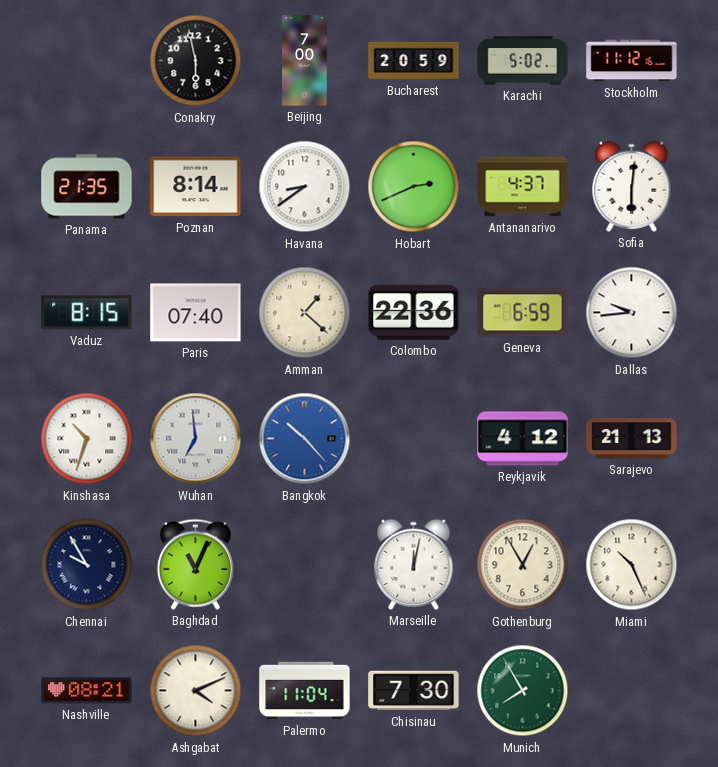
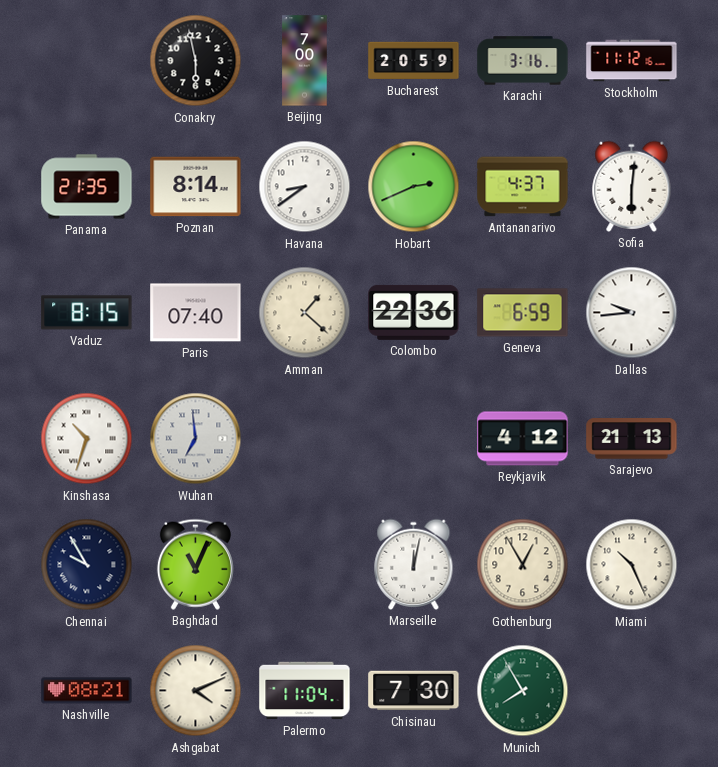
Karachi: 5:02 -> 3:16
Bangkok: 10:23 -> none
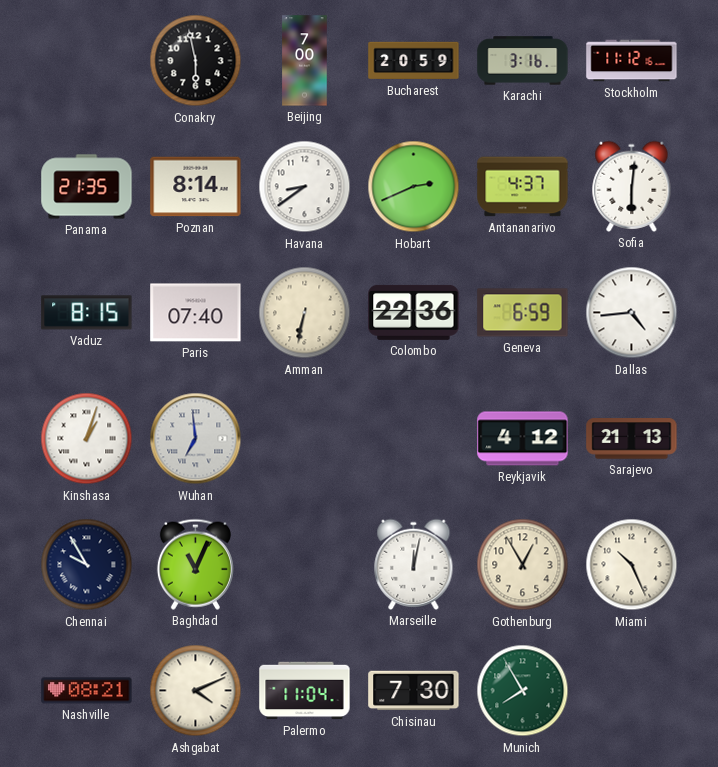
Amman: 1:22 -> 6:32
Dallas: 9:44 -> 4:44
Kinshasa: 10:33 -> 1:03
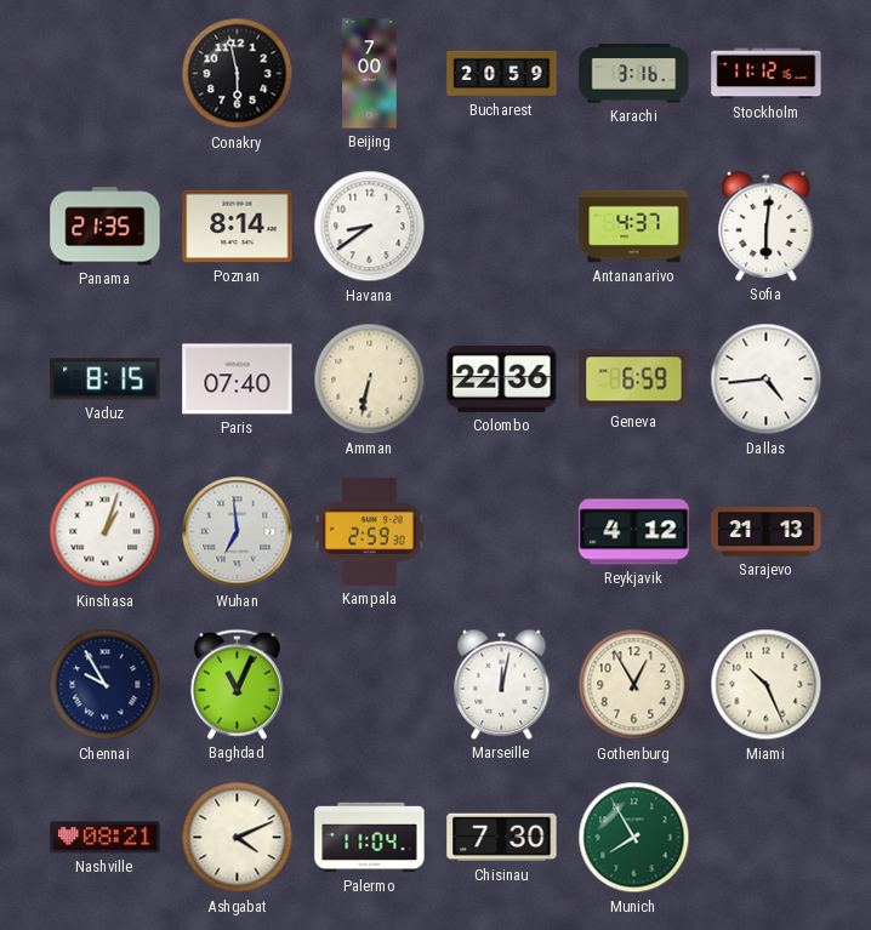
Hobart: 2:41 -> none
Kampala: none -> 2:59
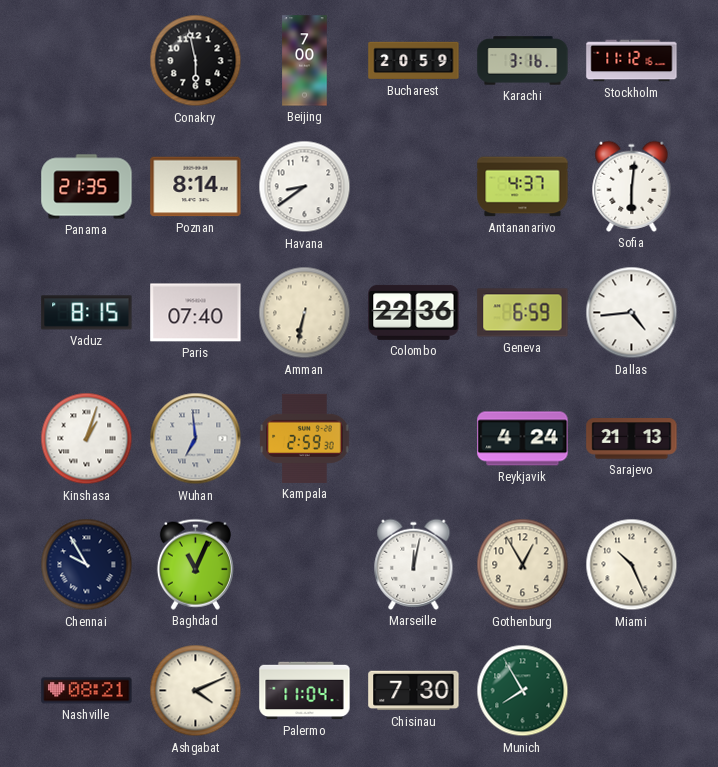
Reykjavik: 4:12 -> 4:24
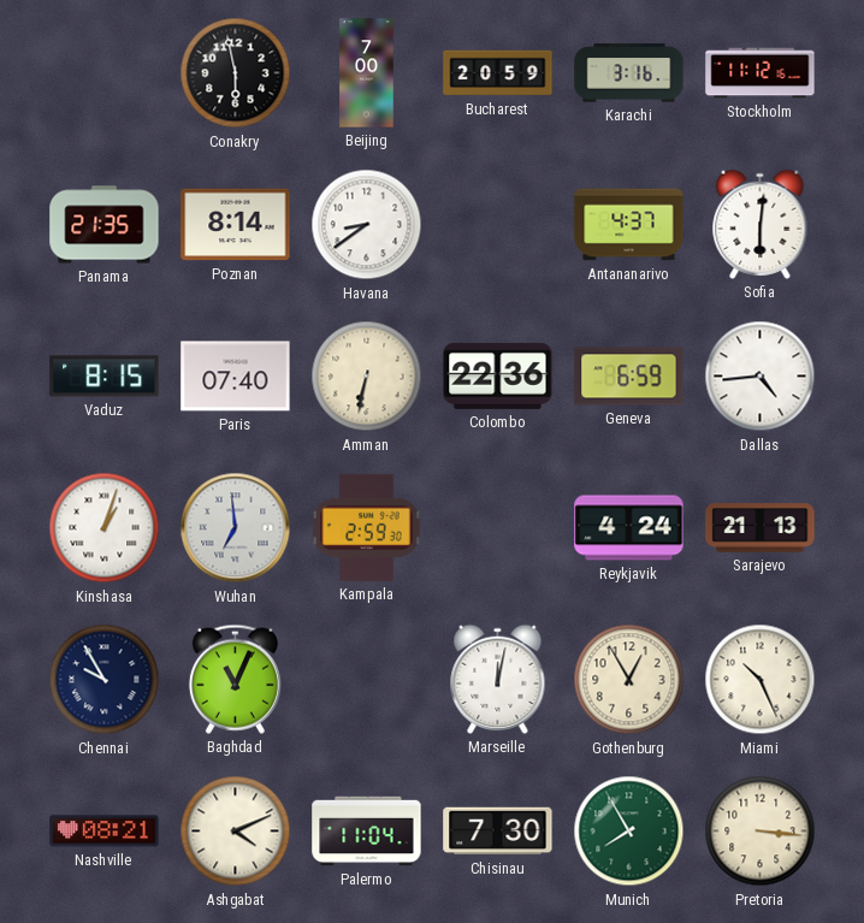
Pretoria: none -> 3:16
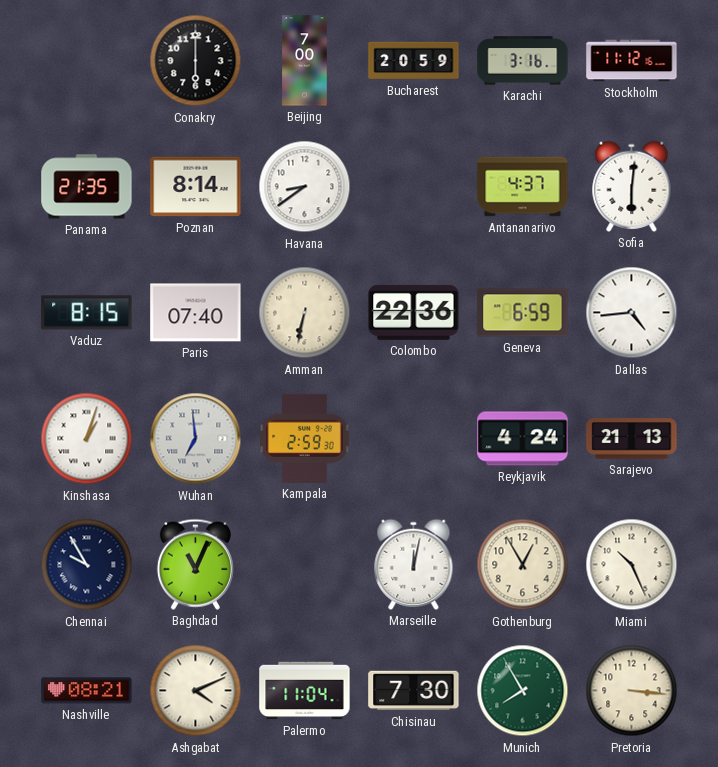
Conakry: 5:58 -> 6:00
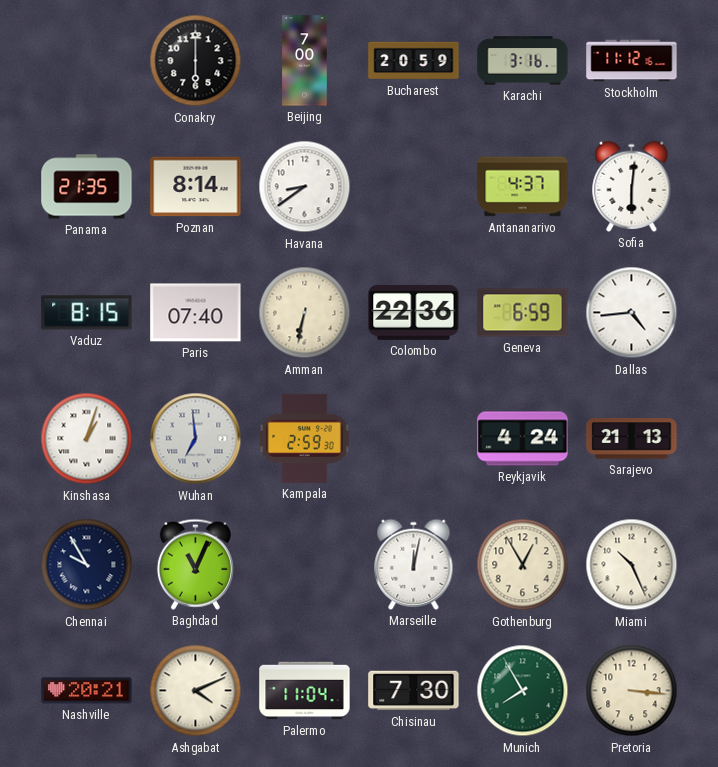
Nashville: 08:21 -> 20:21
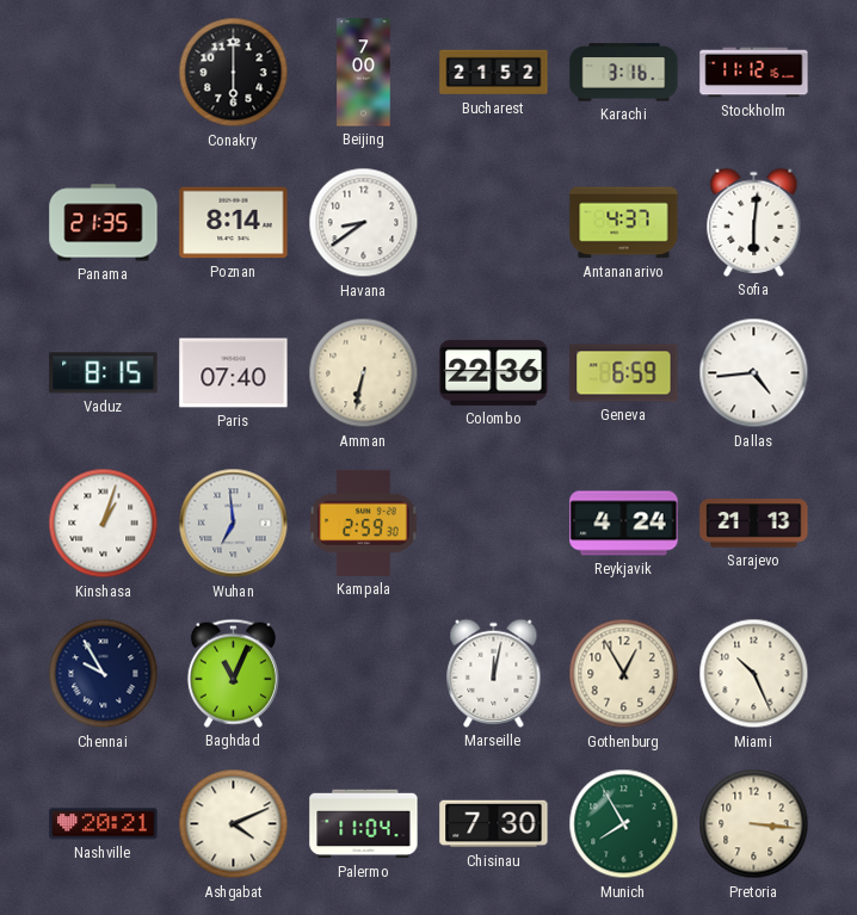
Bucharest: 20:59 -> 21:52
